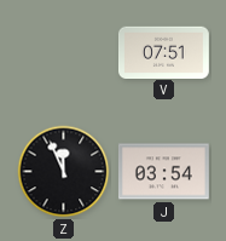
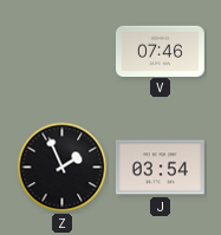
V: 07:51 -> 07:46
Z: 11:56 -> 1:56
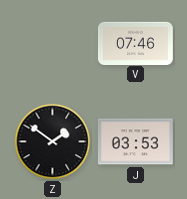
Z: 1:56 -> 1:51
J: 03:54 -> 03:53
